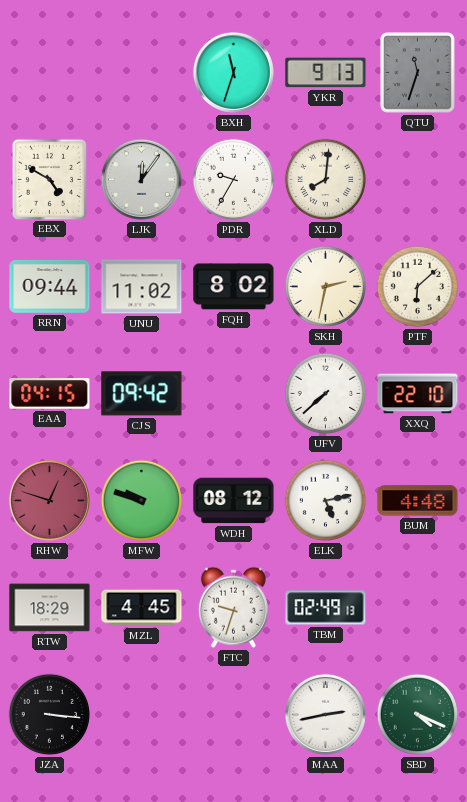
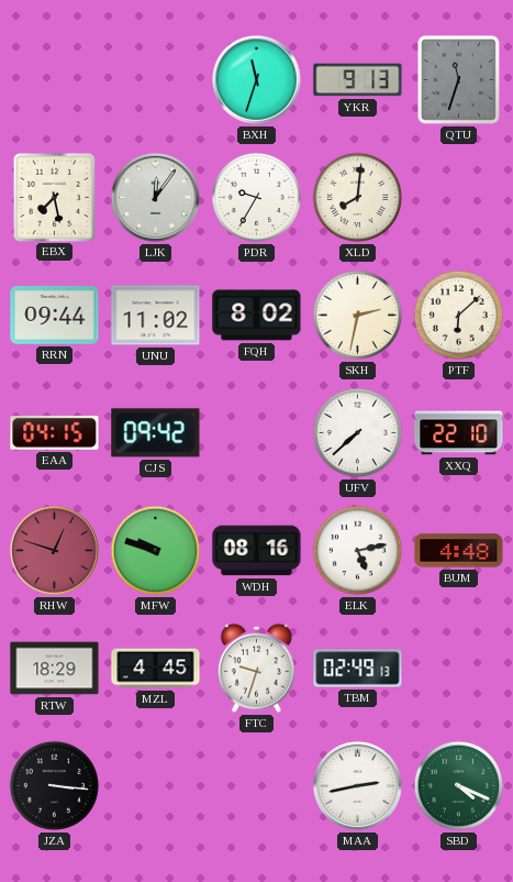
EBX: 4:50 -> 7:28
WDH: 08:12 -> 08:16
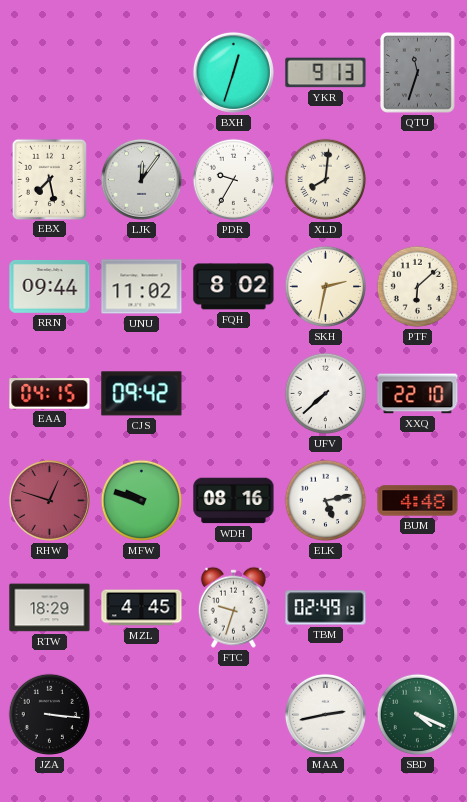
BXH: 11:33 -> 12:33
